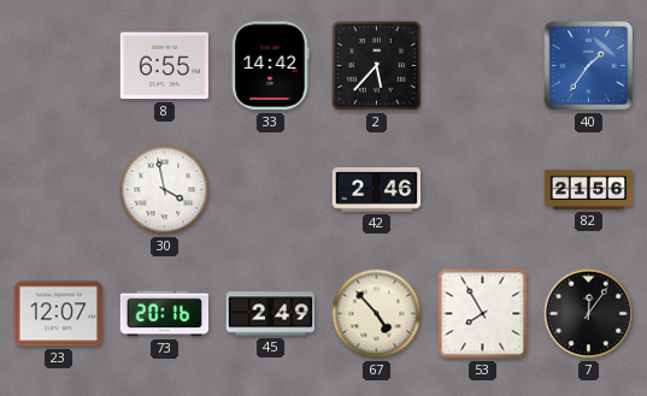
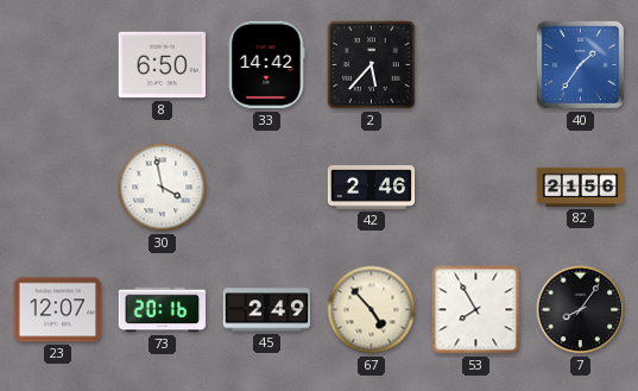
8: 6:55 -> 6:50
7: 12:06 -> 8:06
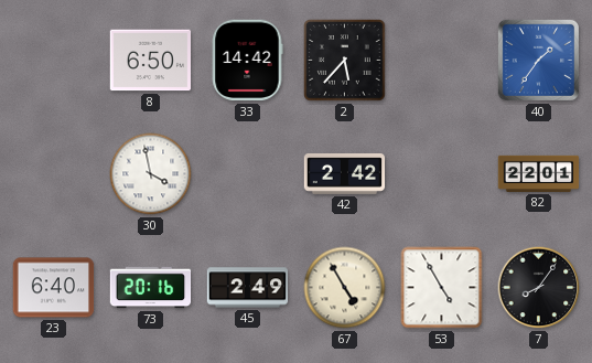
42: 2:46 -> 2:42
82: 21:56 -> 22:01
23: 12:07 -> 6:40
67: 4:53 -> 4:55
53: 7:55 -> 4:55
